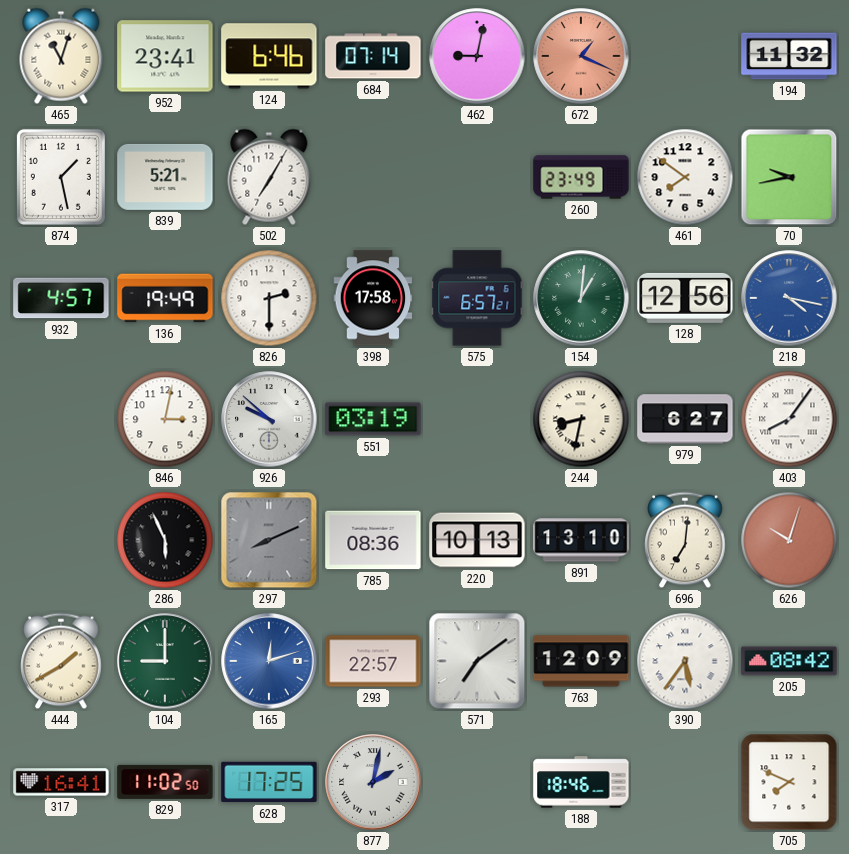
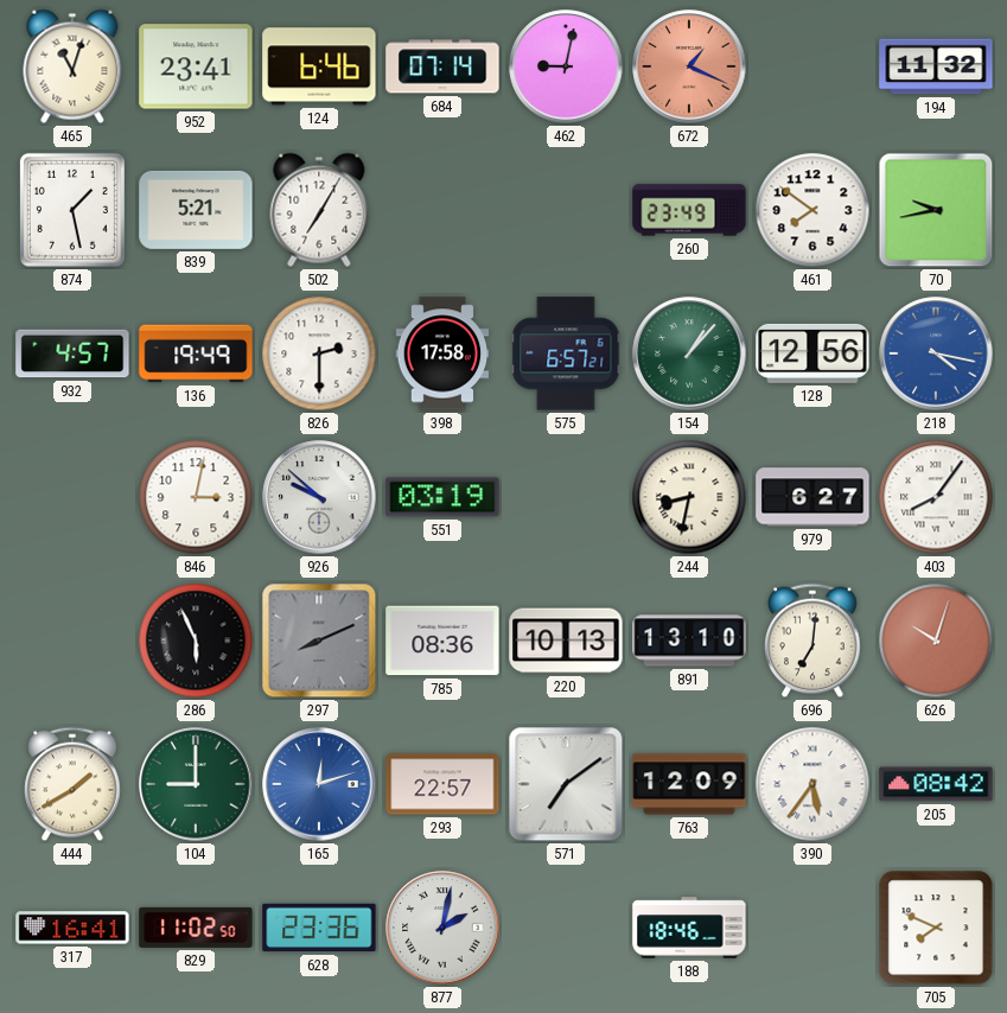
154: 1:01 -> 1:07
628: 17:25 -> 23:36
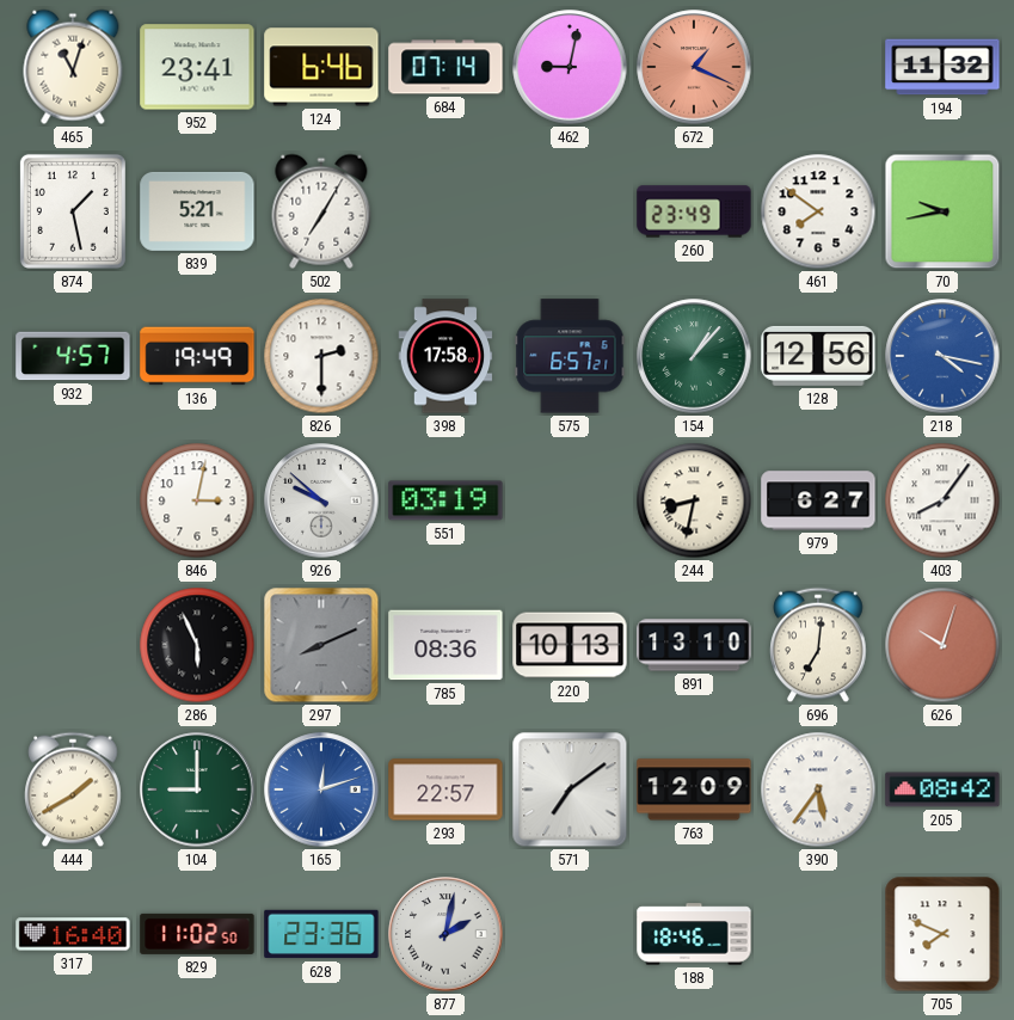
317: 16:41 -> 16:40
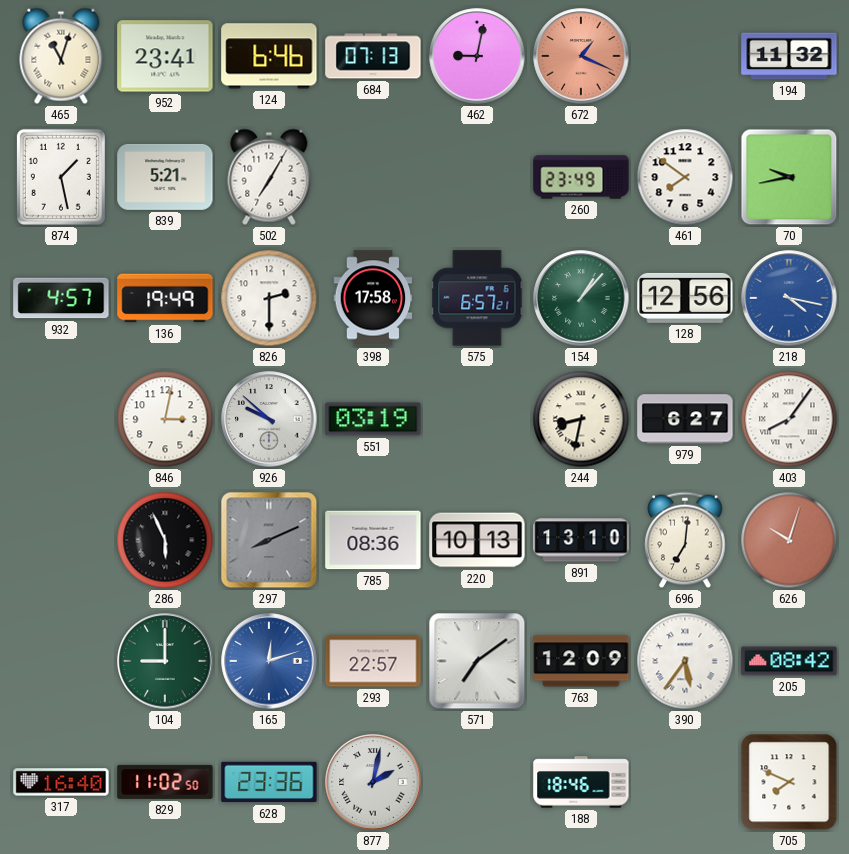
684: 07:14 -> 07:13
444: 1:40 -> none
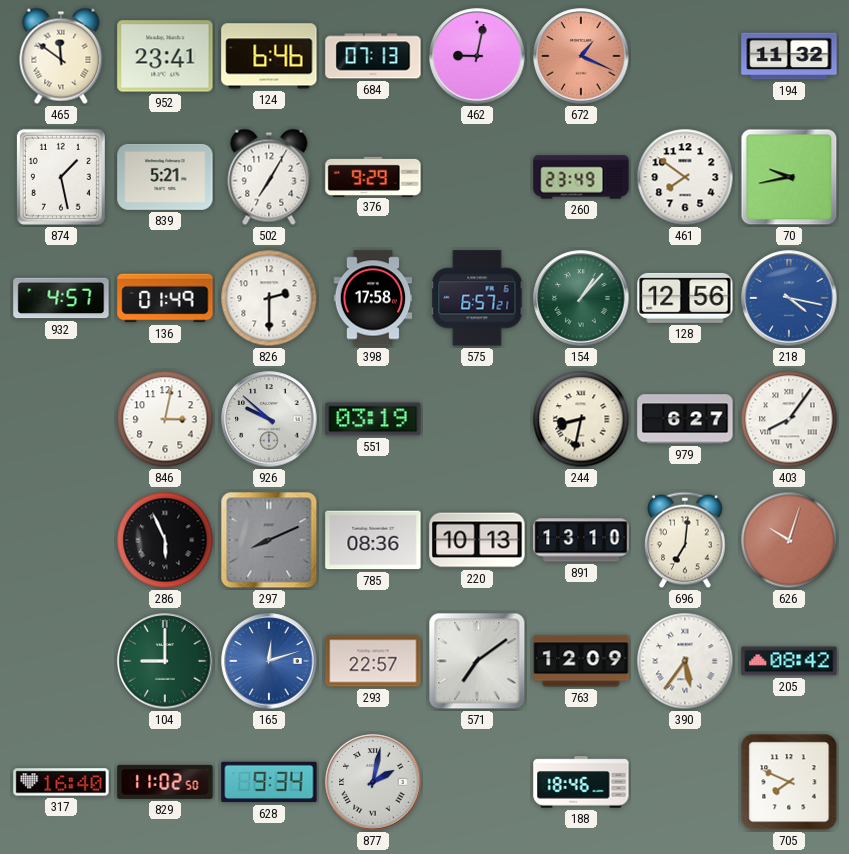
465: 11:03 -> 11:51
376: none -> 9:29
136: 19:49 -> 01:49
628: 23:36 -> 9:34
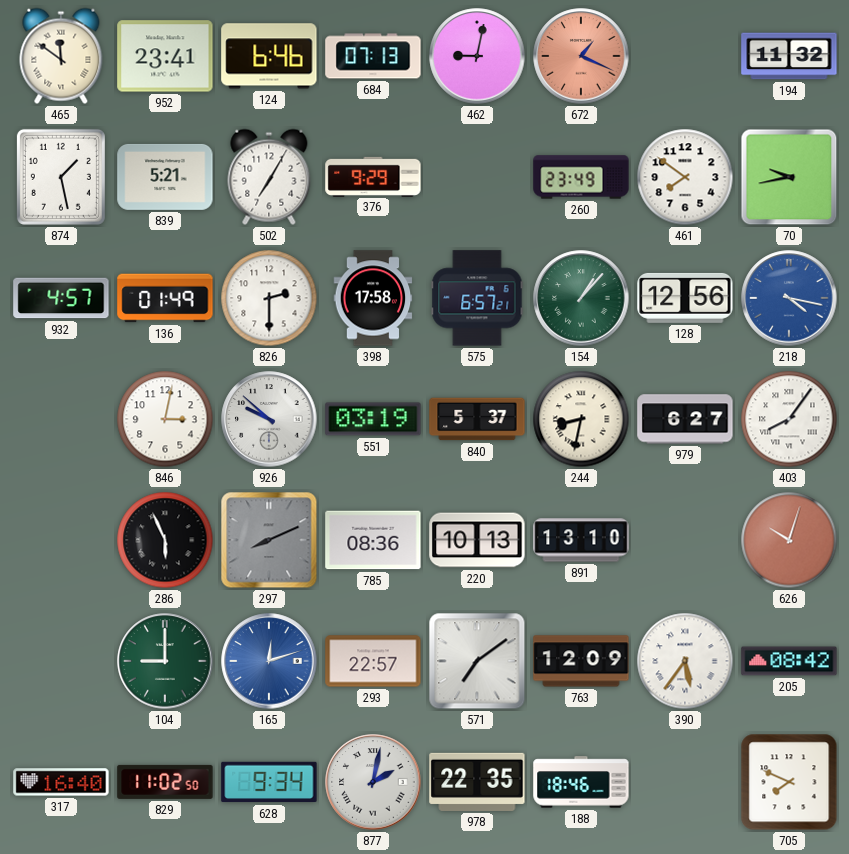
840: none -> 5:37
696: 7:01 -> none
978: none -> 22:35
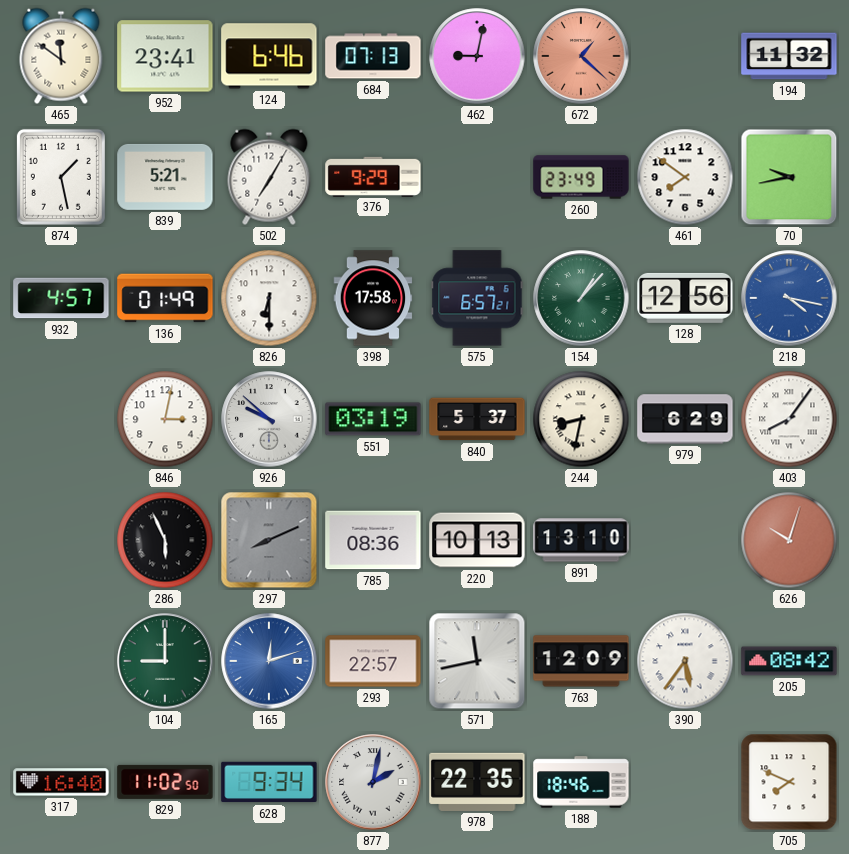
672: 1:19 -> 1:22
826: 2:30 -> 6:30
979: 6:27 -> 6:29
571: 7:09 -> 11:43
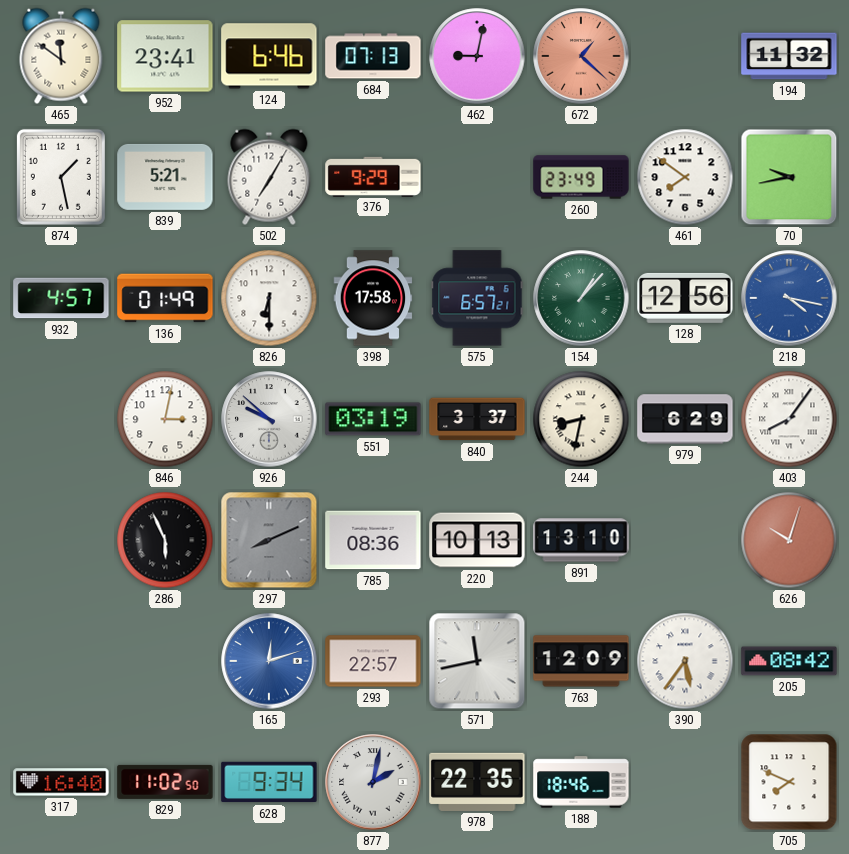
840: 5:37 -> 3:37
104: 9:00 -> none
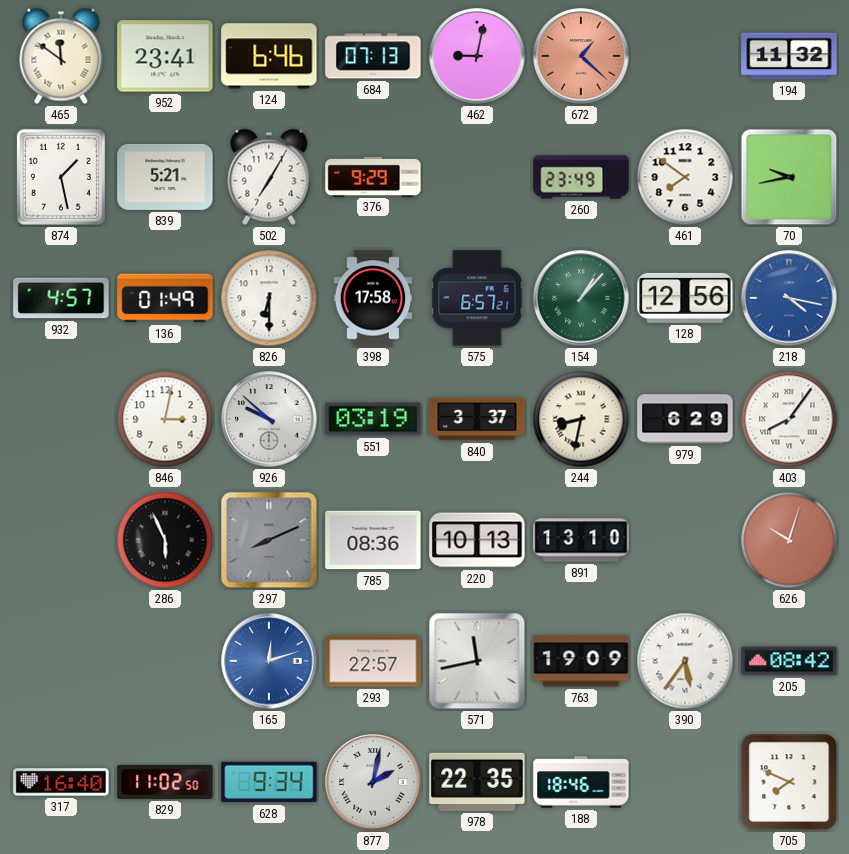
763: 12:09 -> 19:09
